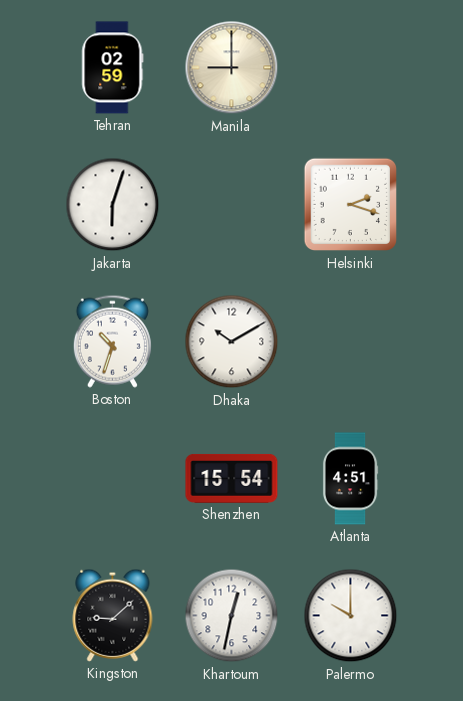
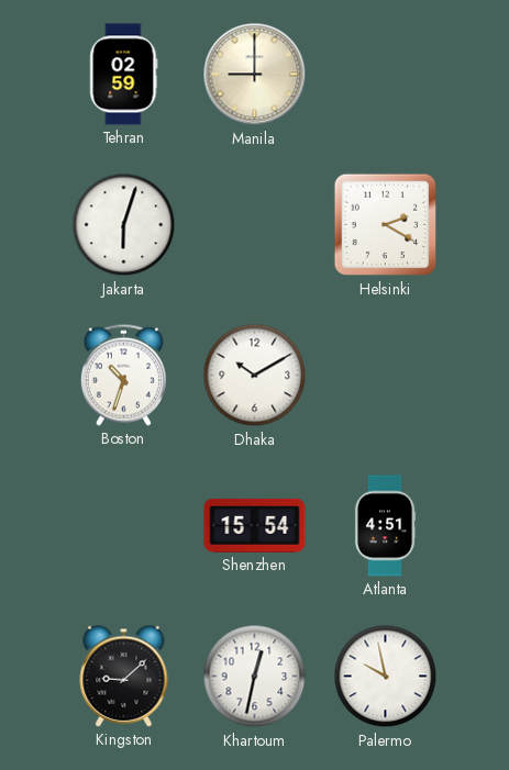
Helsinki: 2:18 -> 2:20
Palermo: 10:00 -> 9:58
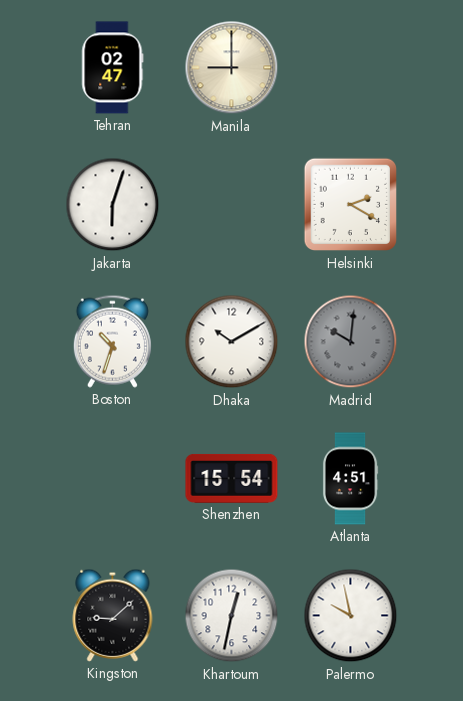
Tehran: 02:59 -> 02:47
Madrid: none -> 10:01
